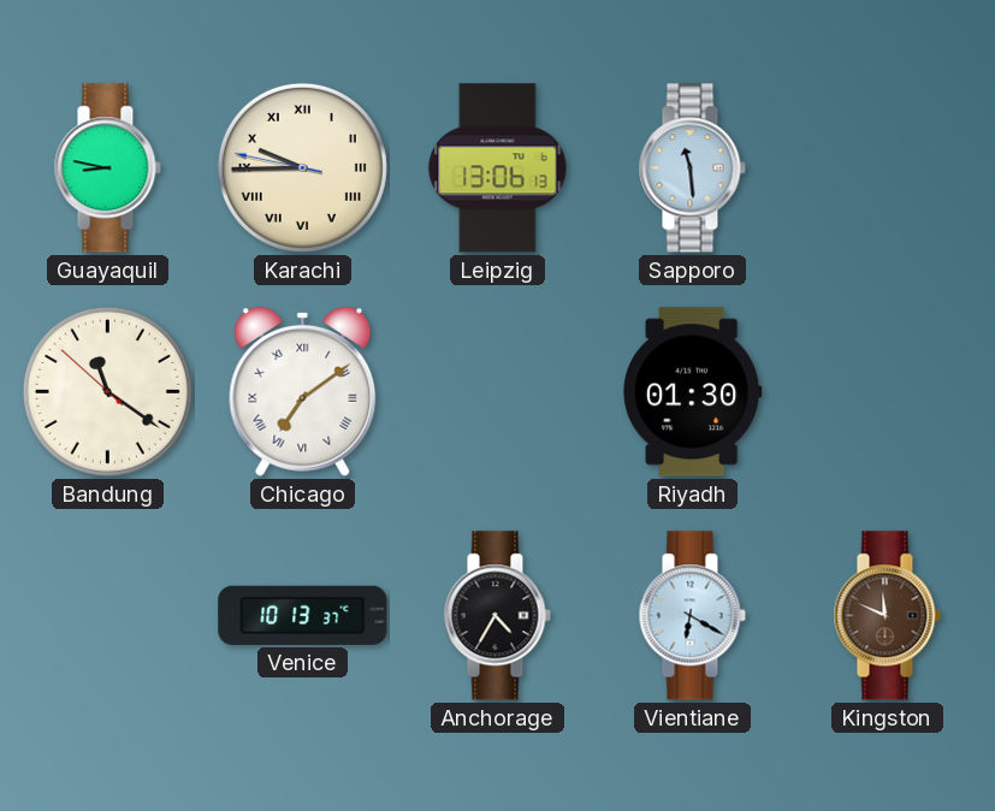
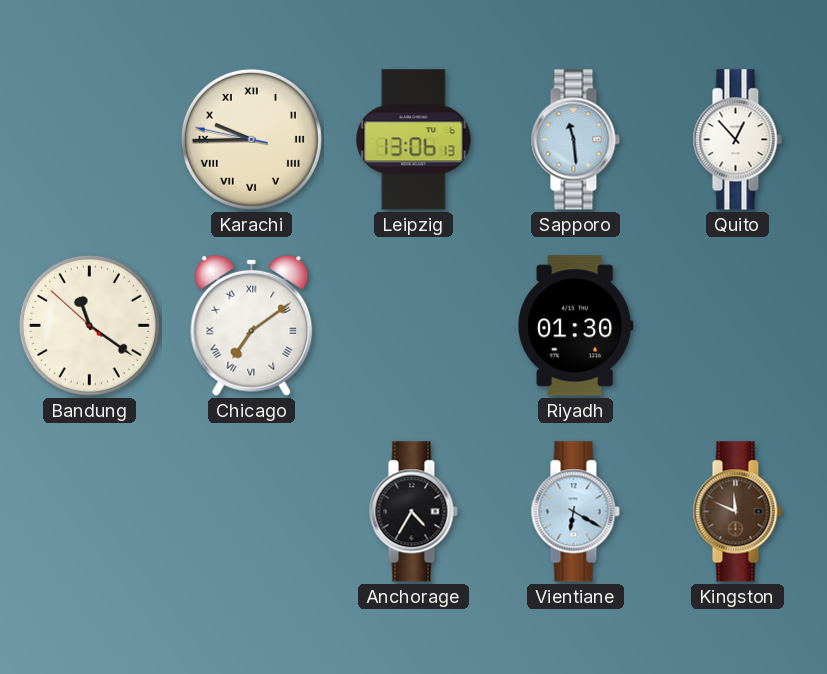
Guayaquil: 8:47 -> none
Quito: none -> 12:53
Venice: 10:13 -> none
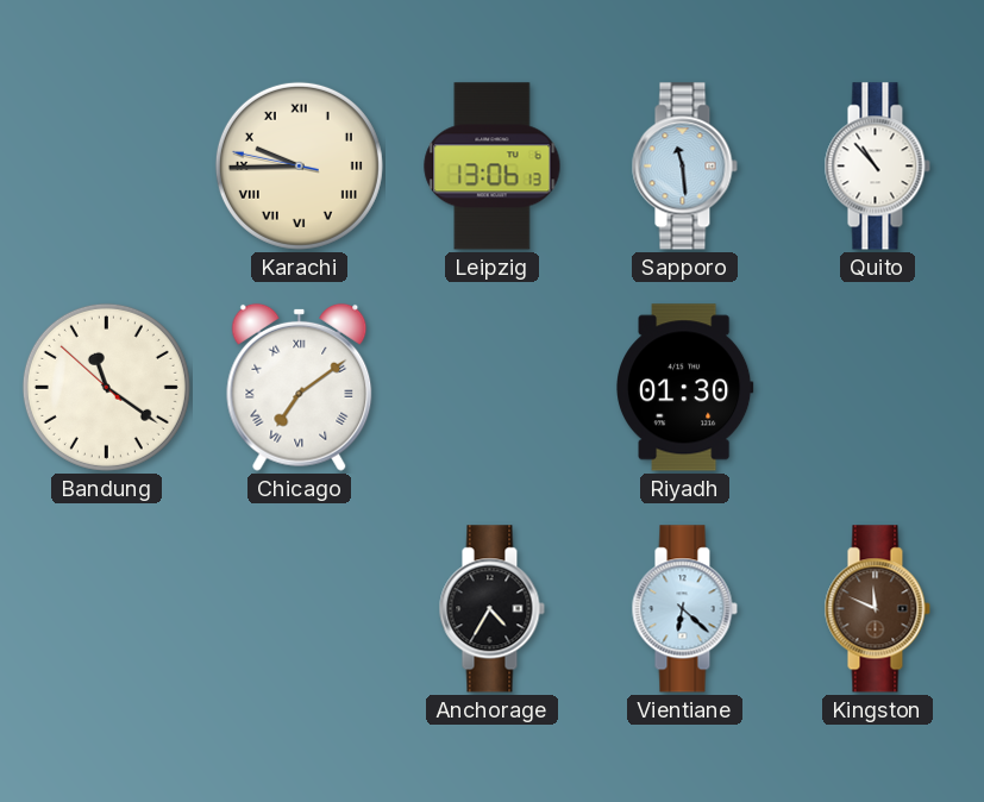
Quito: 12:53 -> 10:53
Vientiane: 6:20 -> 6:22
